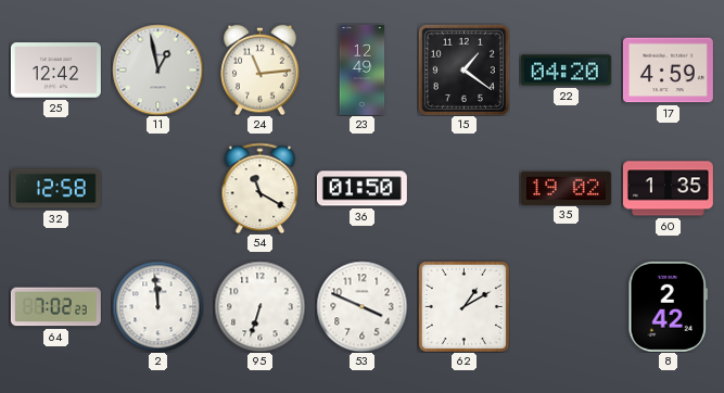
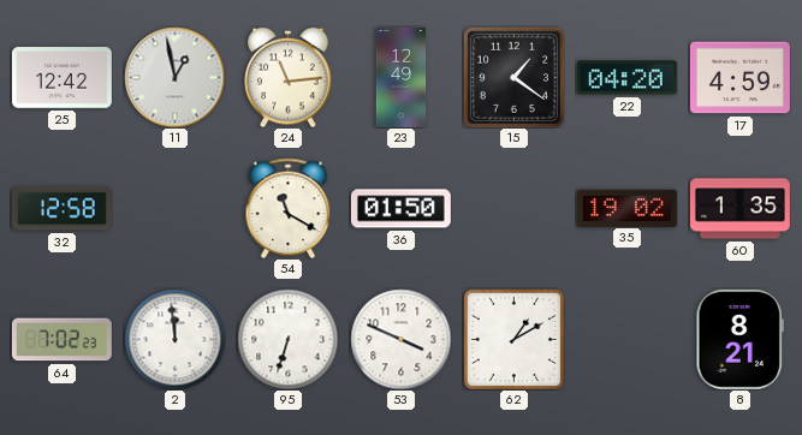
8: 2:42 -> 8:21
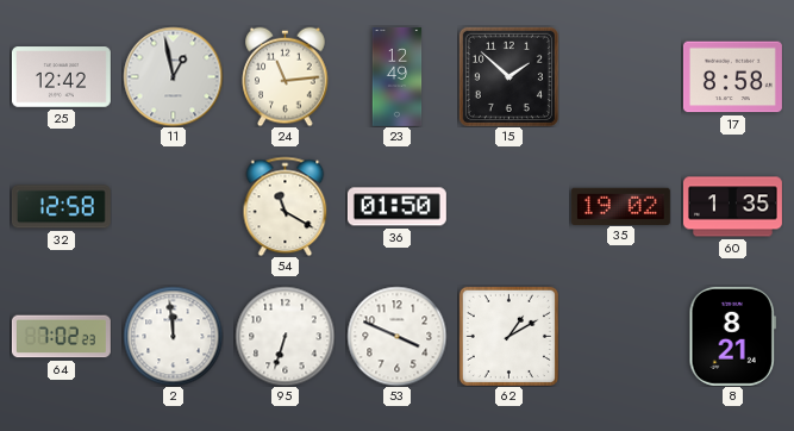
15: 1:21 -> 1:52
22: 04:20 -> none
17: 4:59 -> 8:58
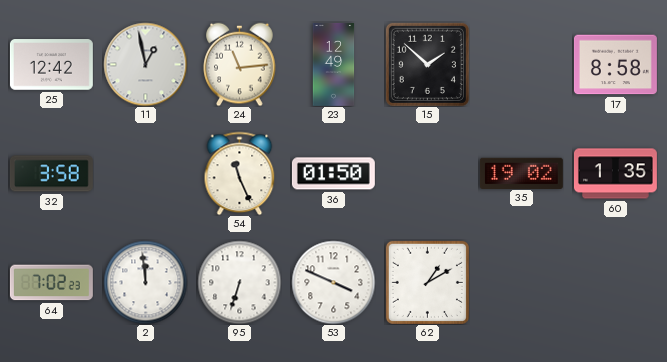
32: 12:58 -> 3:58
54: 11:20 -> 11:26
8: 8:21 -> none
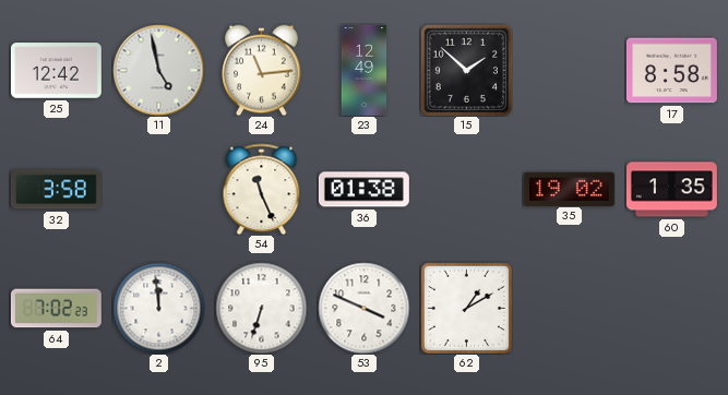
11: 12:58 -> 4:58
36: 01:50 -> 01:38
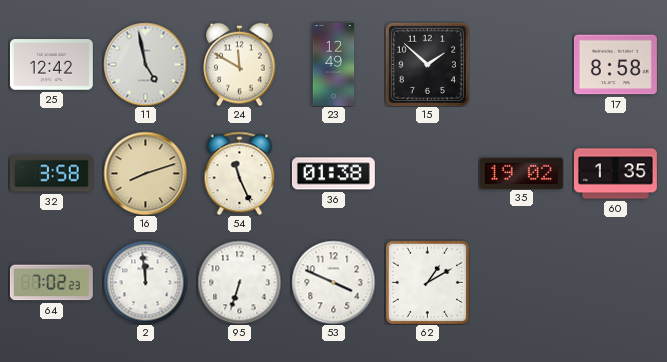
24: 11:14 -> 11:50
16: none -> 8:12
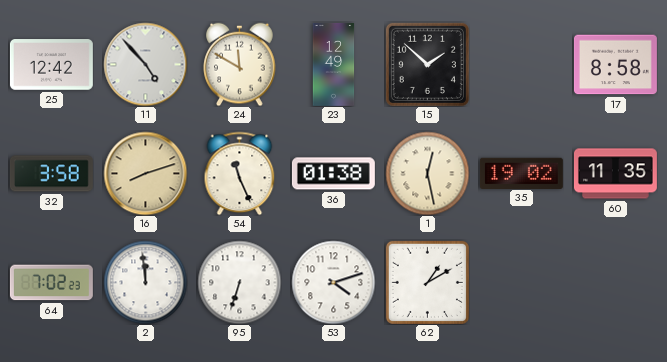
11: 4:58 -> 4:53
1: none -> 12:28
60: 1:35 -> 11:35
53: 3:49 -> 4:12
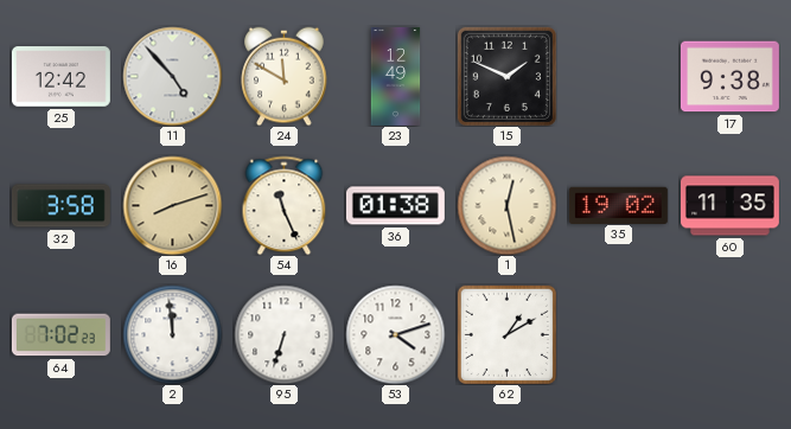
15: 1:52 -> 1:49
17: 8:58 -> 9:38
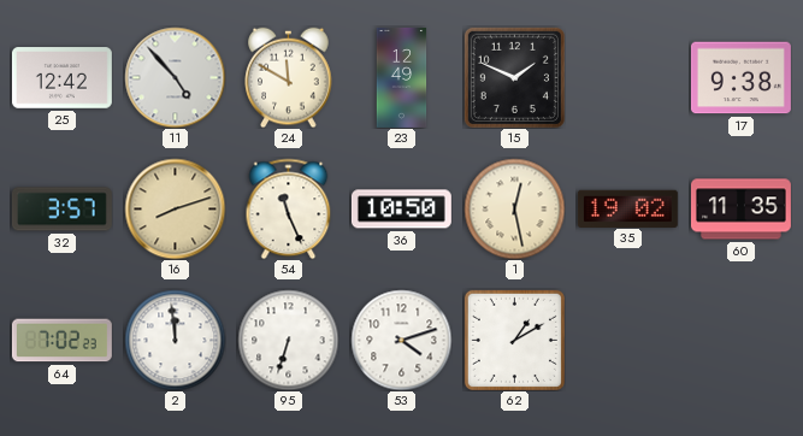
32: 3:58 -> 3:57
36: 01:38 -> 10:50
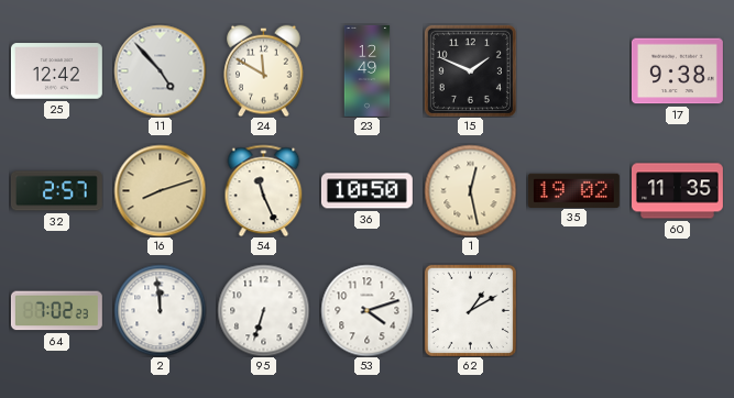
32: 3:57 -> 2:57
